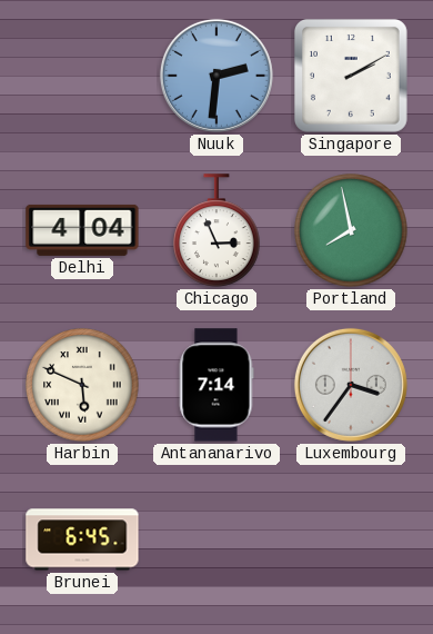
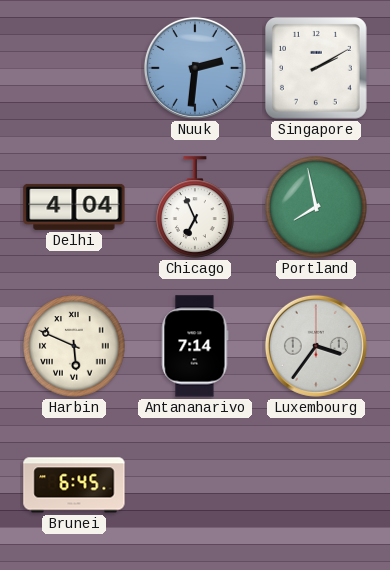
Chicago: 2:56 -> 6:56
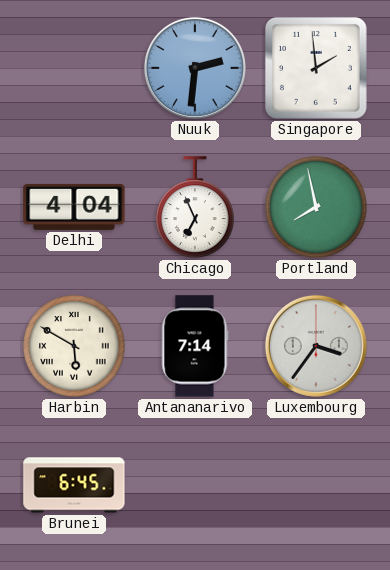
Singapore: 2:10 -> 1:59
Harbin: 5:49 -> 5:50
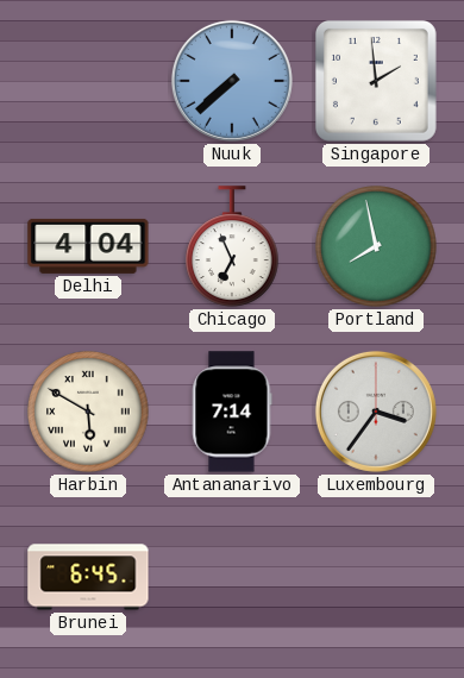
Nuuk: 2:31 -> 7:38
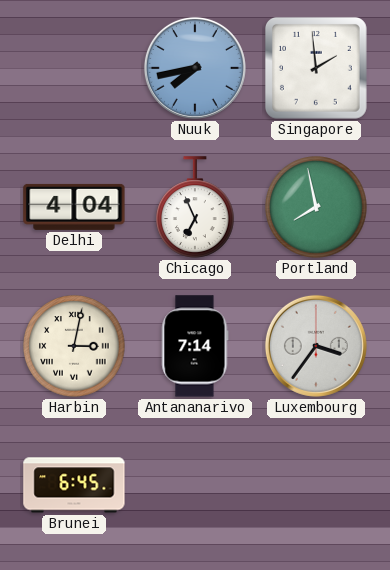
Nuuk: 7:38 -> 7:43
Harbin: 5:50 -> 3:02
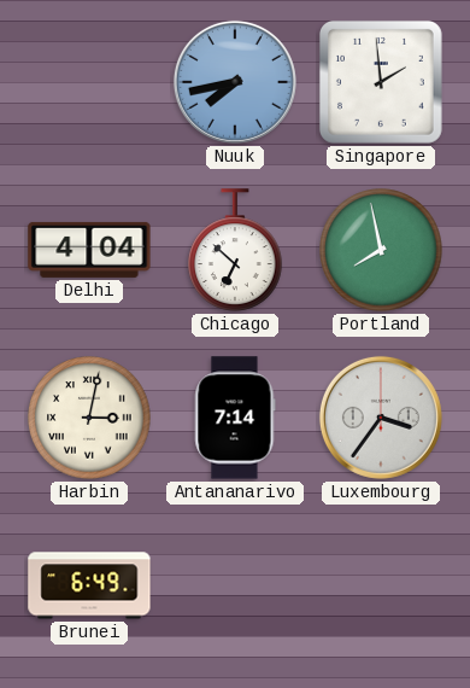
Chicago: 6:56 -> 6:52
Brunei: 6:45 -> 6:49
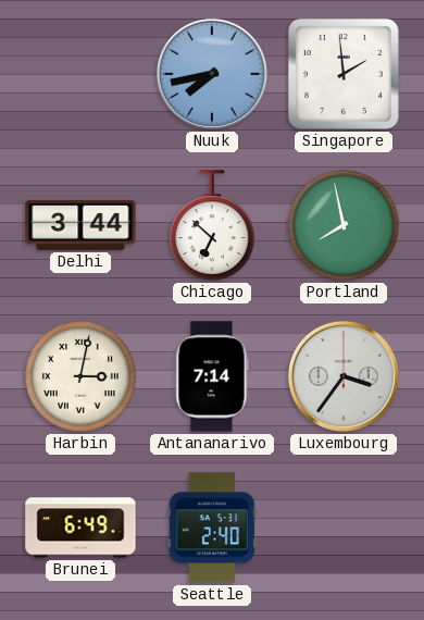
Delhi: 4:04 -> 3:44
Seattle: none -> 2:40
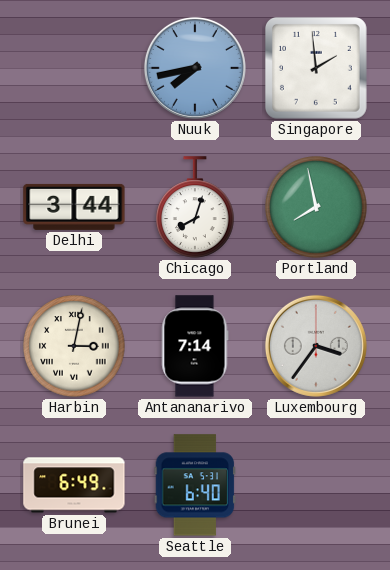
Chicago: 6:52 -> 8:03
Seattle: 2:40 -> 6:40
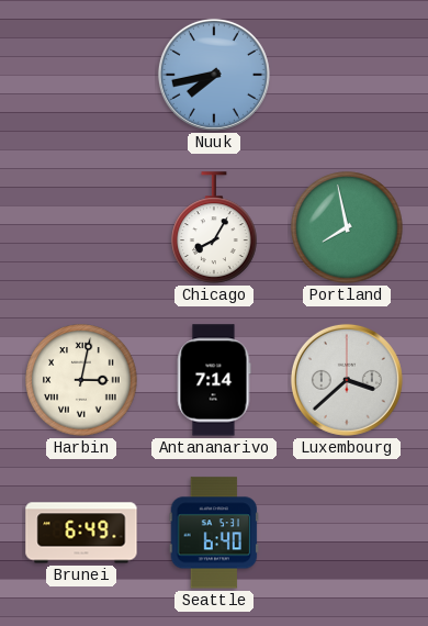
Singapore: 1:59 -> none
Delhi: 3:44 -> none
Chicago: 8:03 -> 8:05
Luxembourg: 3:36 -> 3:38
